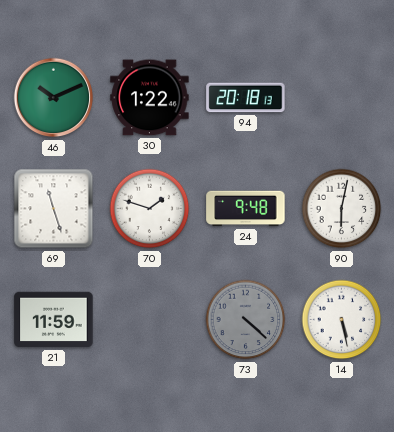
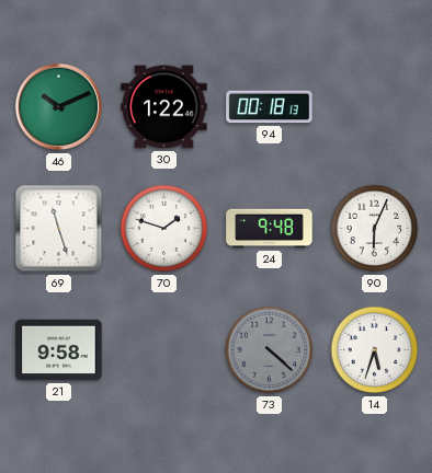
94: 20:18 -> 00:18
90: 6:02 -> 6:04
21: 11:59 -> 9:58
14: 5:28 -> 5:33
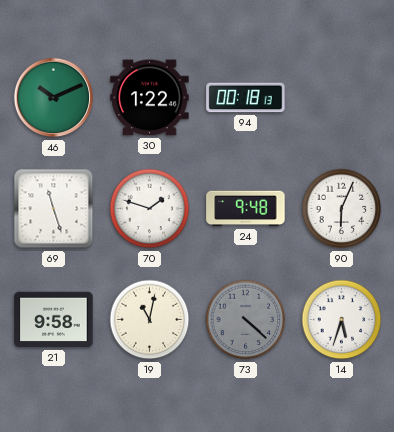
19: none -> 11:02
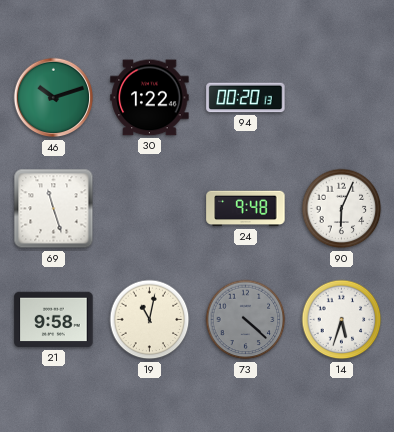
46: 10:11 -> 10:12
94: 00:18 -> 00:20
70: 1:48 -> none
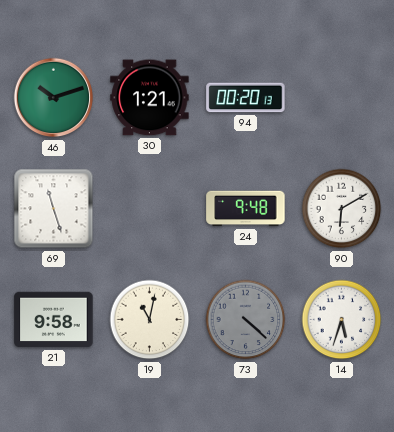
30: 1:22 -> 1:21
90: 6:04 -> 6:10
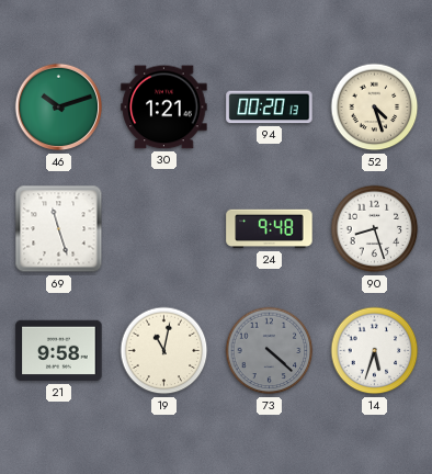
52: none -> 4:27
90: 6:10 -> 8:27
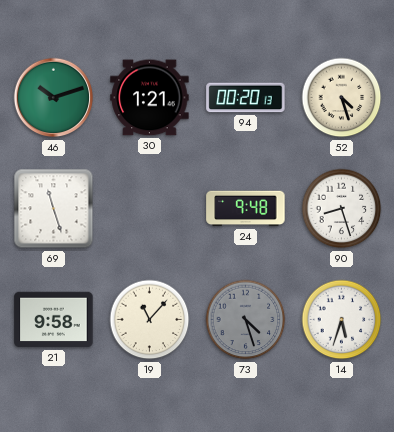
19: 11:02 -> 11:07
73: 4:22 -> 4:27
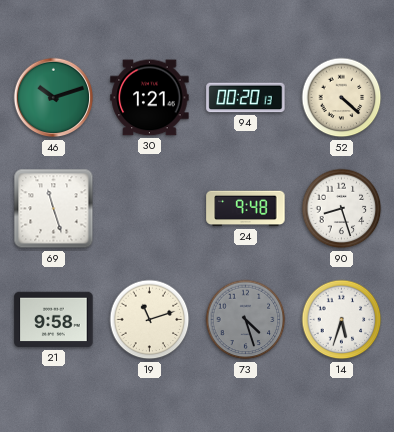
52: 4:27 -> 4:22
19: 11:07 -> 11:12
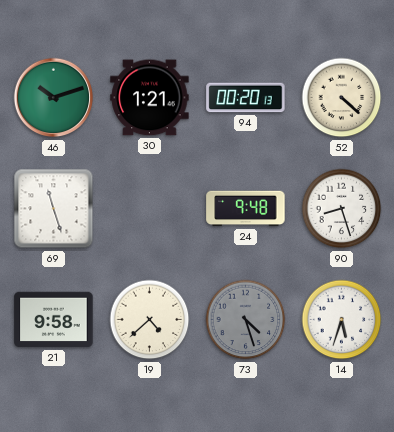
19: 11:12 -> 4:38
